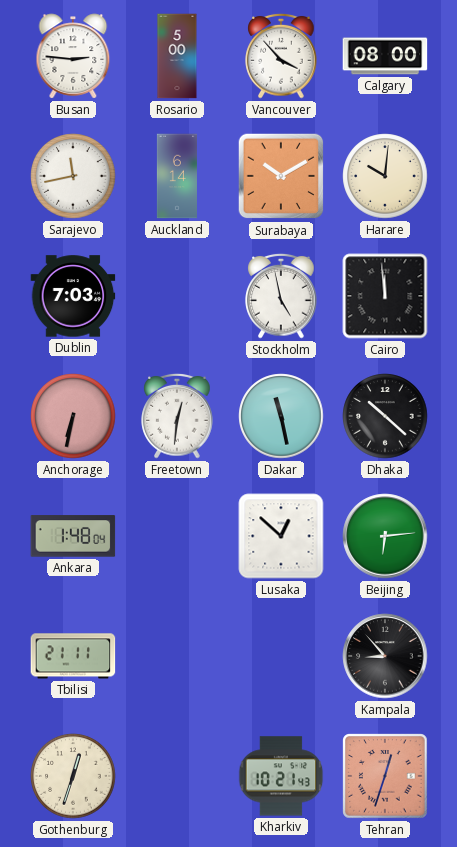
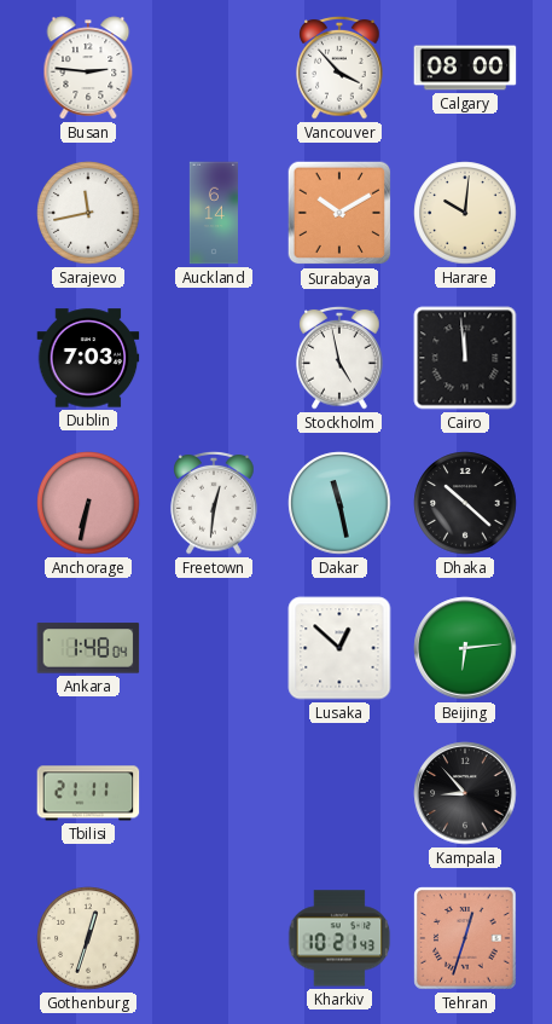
Rosario: 5:00 -> none
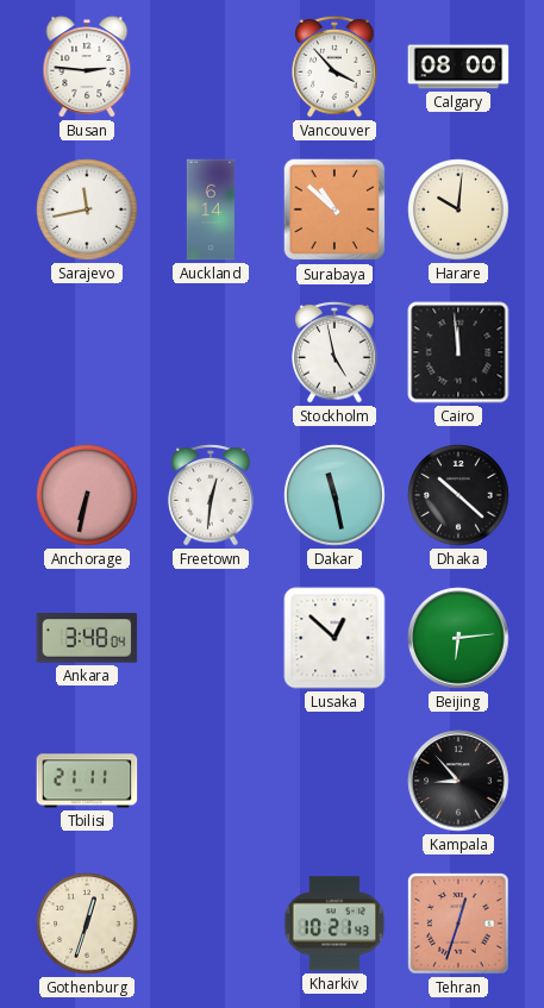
Surabaya: 10:10 -> 10:52
Dublin: 7:03 -> none
Ankara: 1:48 -> 3:48
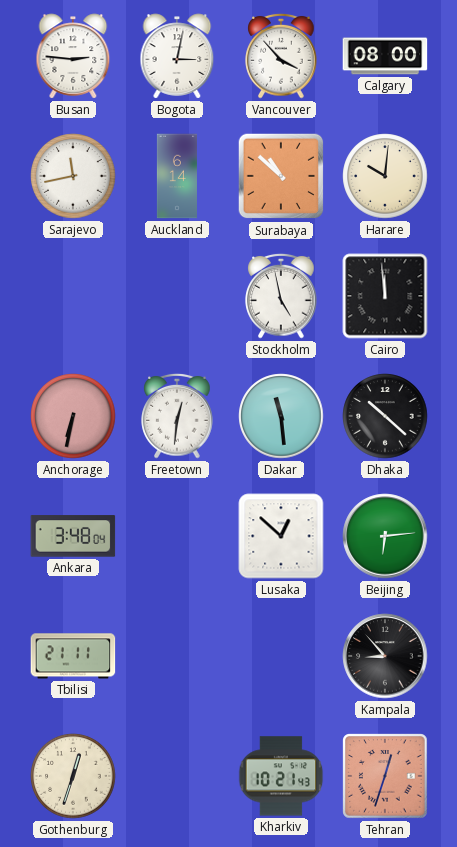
Bogota: none -> 3:02
Dakar: 11:28 -> 11:29
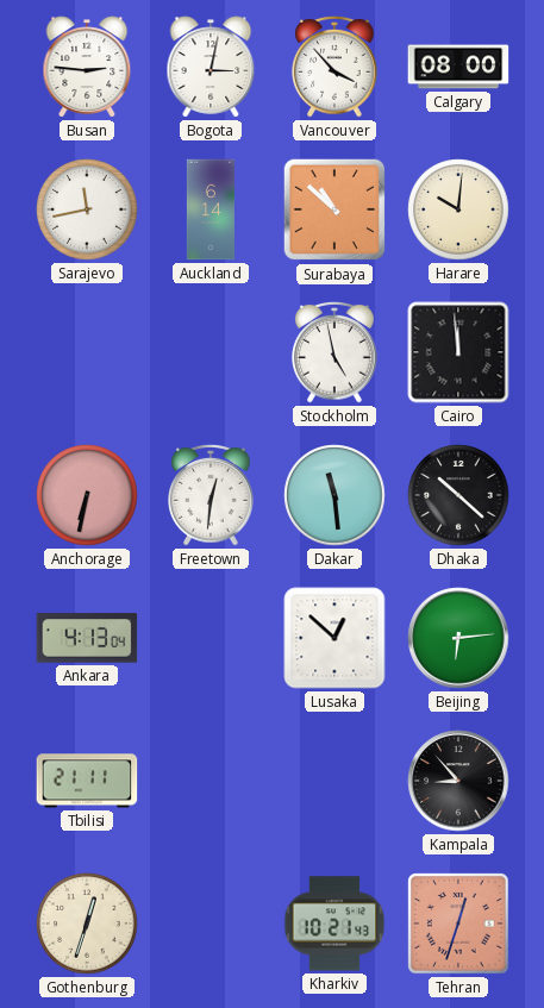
Ankara: 3:48 -> 4:13
